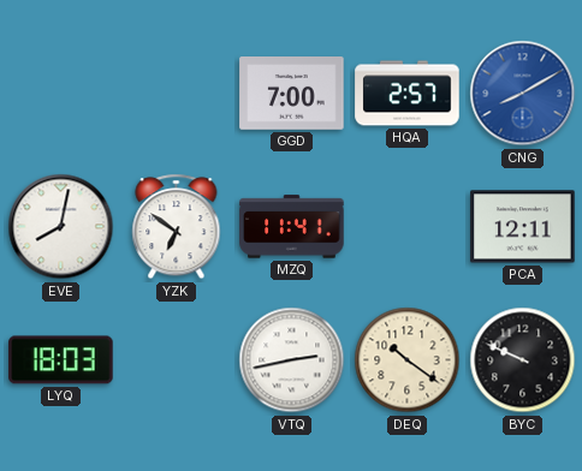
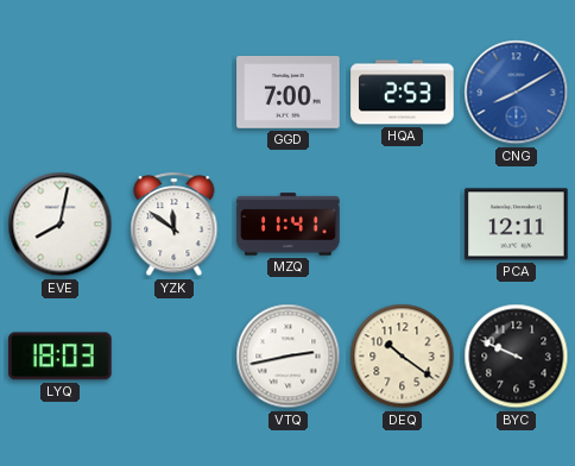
HQA: 2:57 -> 2:53
YZK: 6:51 -> 11:51
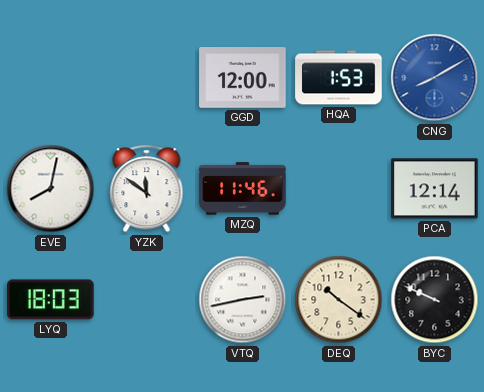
GGD: 7:00 -> 12:00
HQA: 2:53 -> 1:53
MZQ: 11:41 -> 11:46
PCA: 12:11 -> 12:14
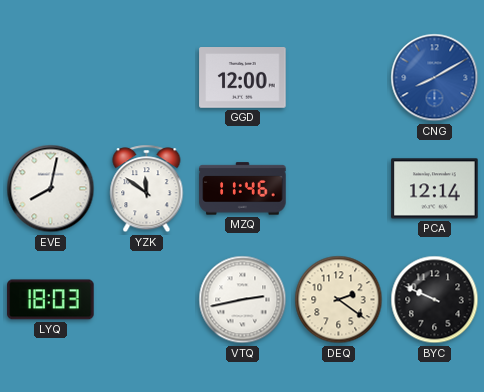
HQA: 1:53 -> none
DEQ: 10:21 -> 2:21
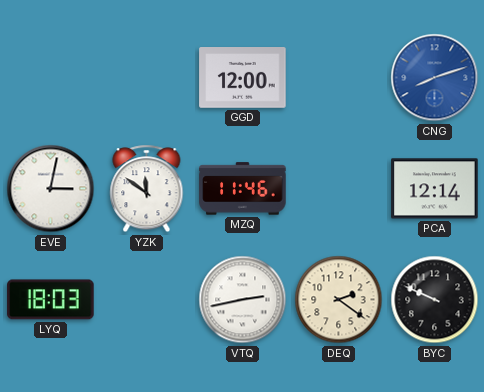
CNG: 8:10 -> 8:12
EVE: 8:02 -> 3:02
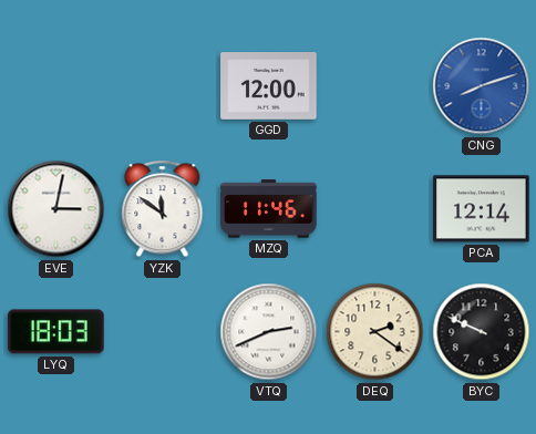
VTQ: 2:43 -> 2:41
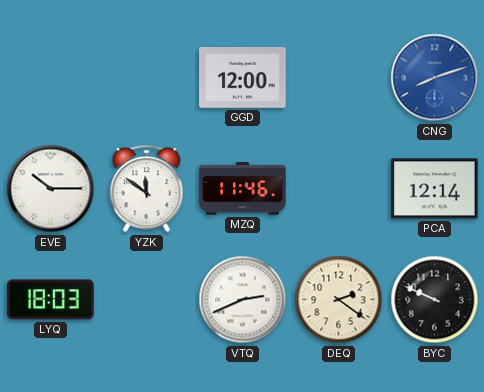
EVE: 3:02 -> 10:15
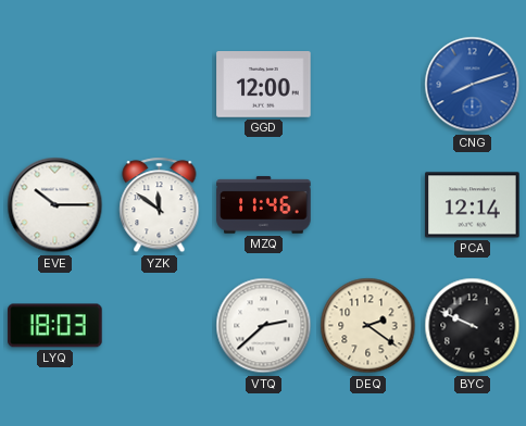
VTQ: 2:41 -> 2:38
